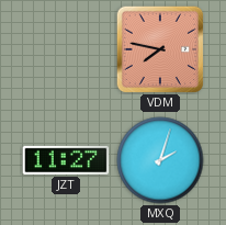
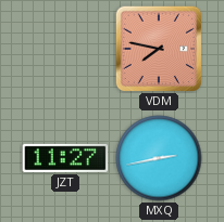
MXQ: 2:03 -> 2:43
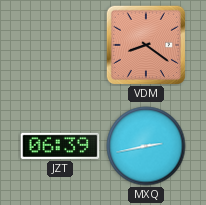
VDM: 7:47 -> 8:21
JZT: 11:27 -> 06:39
